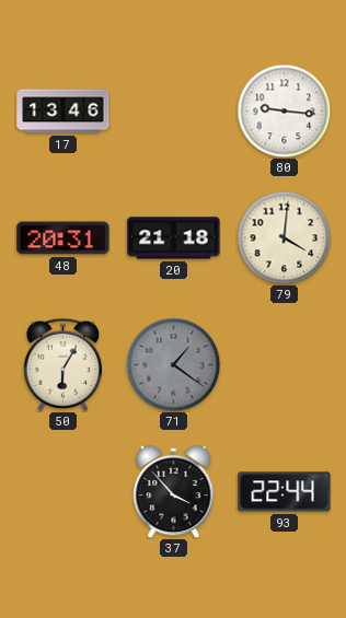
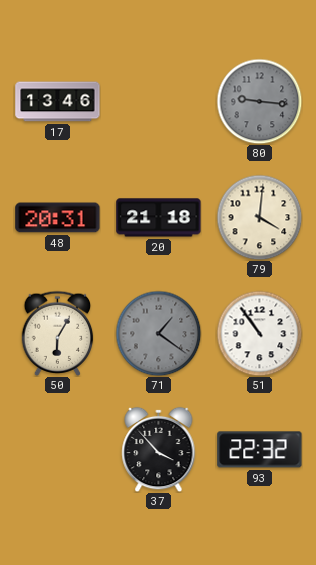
80 dial: white -> grey
51: none -> 10:54
93: 22:44 -> 22:32
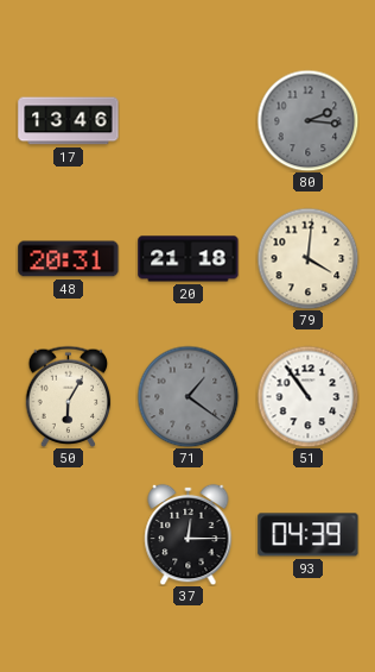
80: 9:16 -> 2:16
37: 3:53 -> 12:15
93: 22:32 -> 04:39
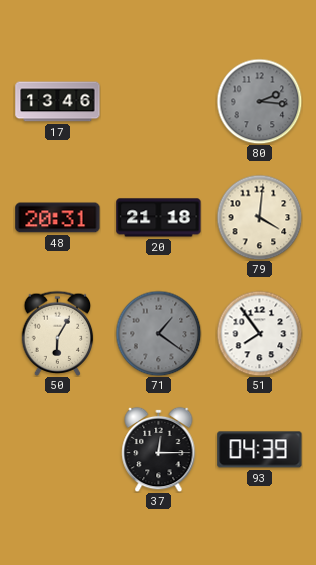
51: 10:54 -> 7:54
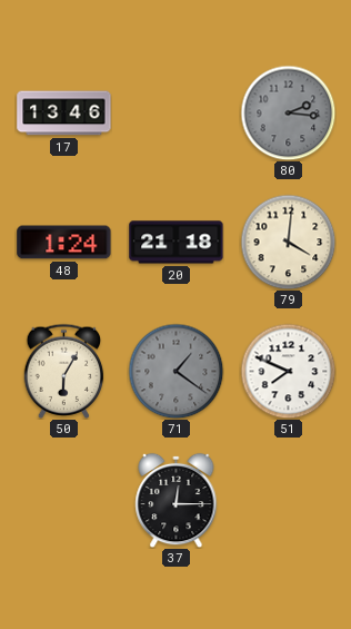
48: 20:31 -> 1:24
51: 7:54 -> 7:49
93: 04:39 -> none
